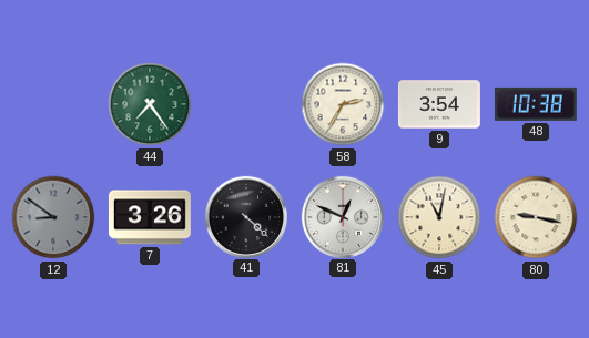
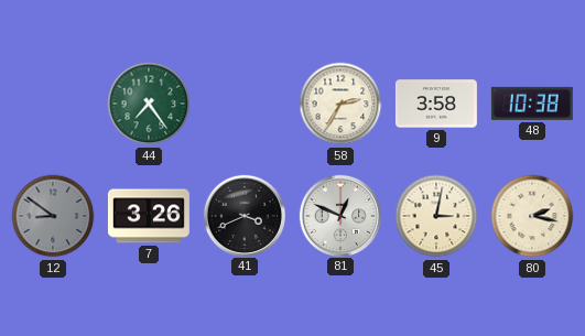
9: 3:54 -> 3:58
41: 4:22 -> 3:41
45: 11:02 -> 3:02
80: 9:17 -> 2:17
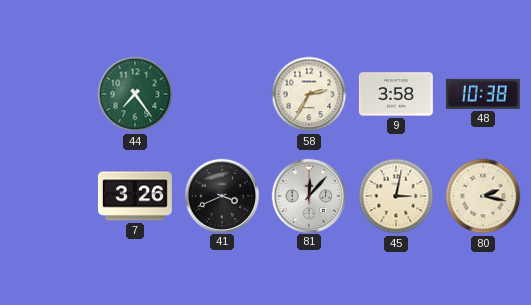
12: 8:51 -> none
81: 12:49 -> 12:07
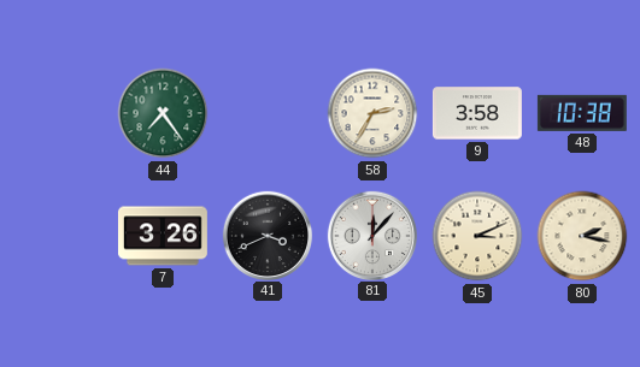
45: 3:02 -> 3:11
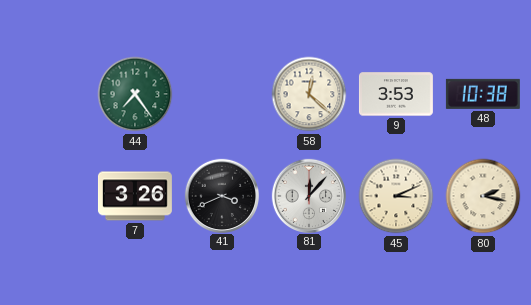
58: 2:35 -> 12:22
9: 3:58 -> 3:53
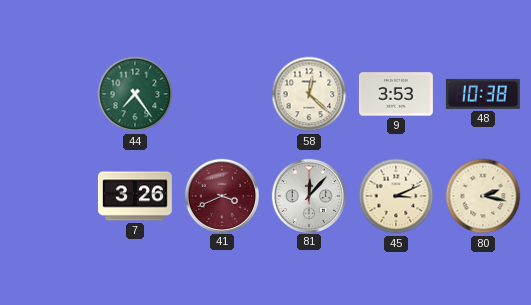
41 dial: black -> burgundy
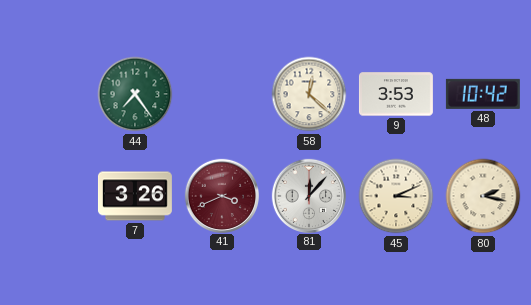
48: 10:38 -> 10:42
